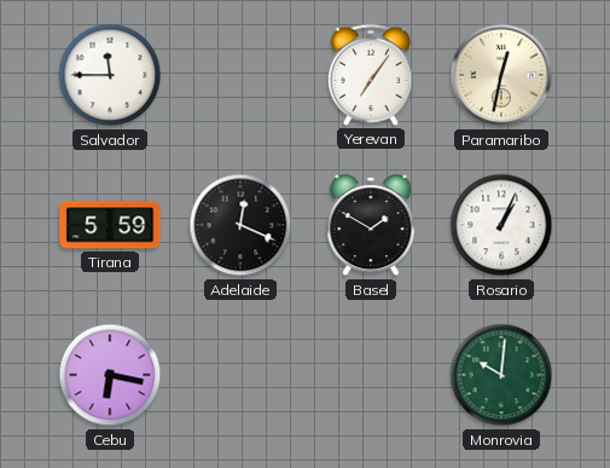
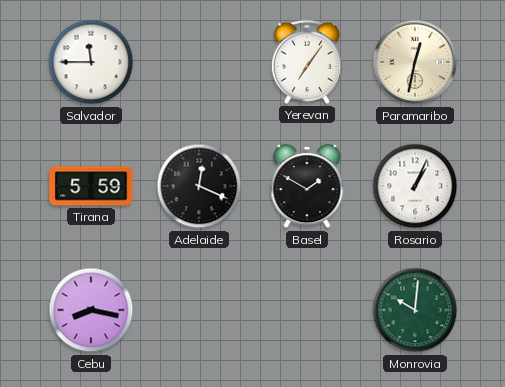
Cebu: 6:17 -> 8:17
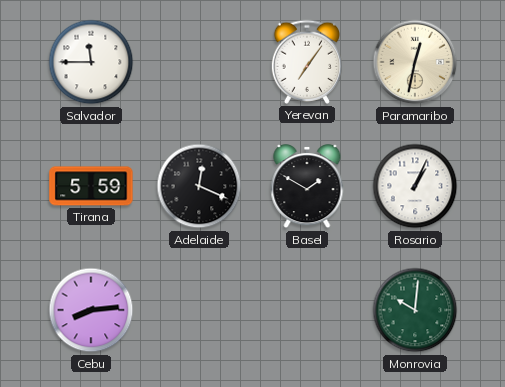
Cebu: 8:17 -> 8:14
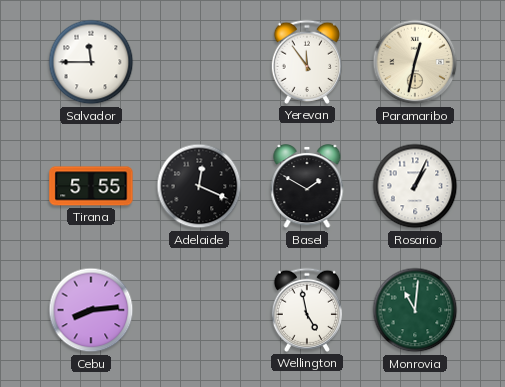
Yerevan: 7:06 -> 11:54
Tirana: 5:59 -> 5:55
Wellington: none -> 4:58
Monrovia: 10:01 -> 11:01
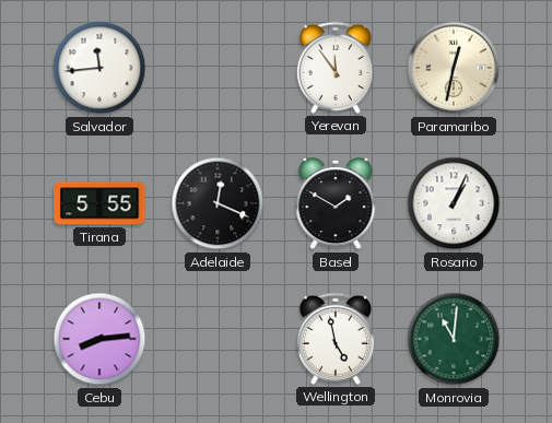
Salvador: 11:45 -> 11:44
